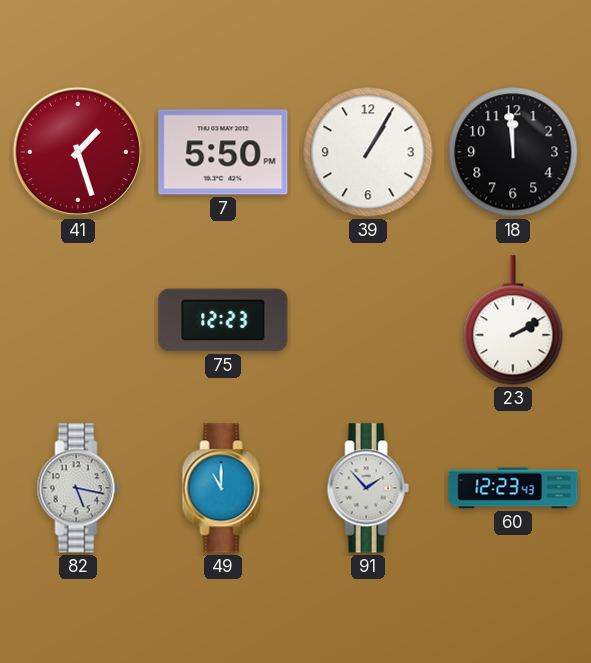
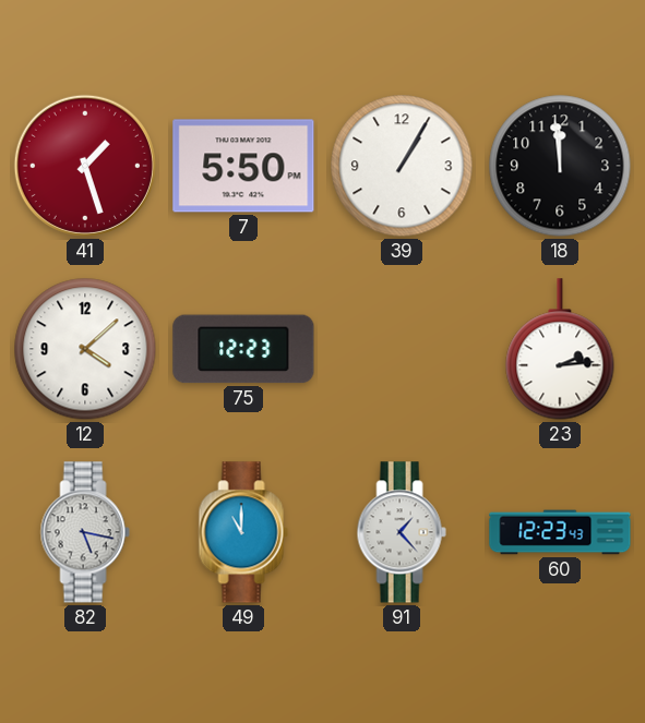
12: none -> 4:08
23: 2:10 -> 2:14
91: 1:53 -> 1:23
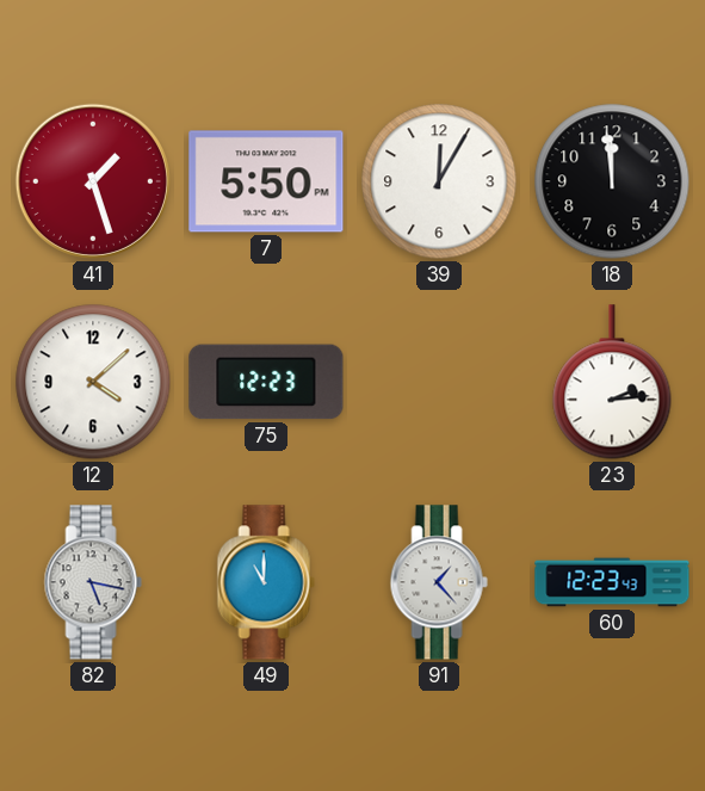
39: 1:05 -> 12:05
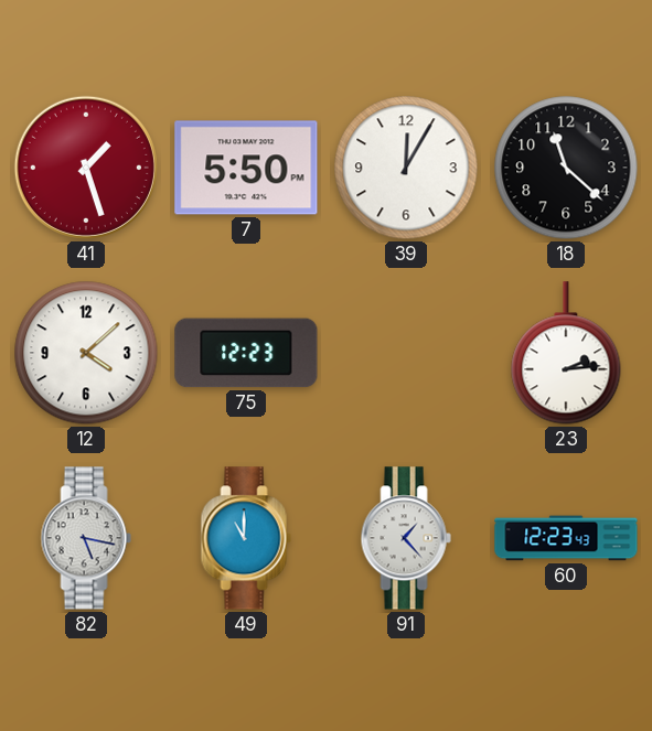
18: 11:59 -> 11:22
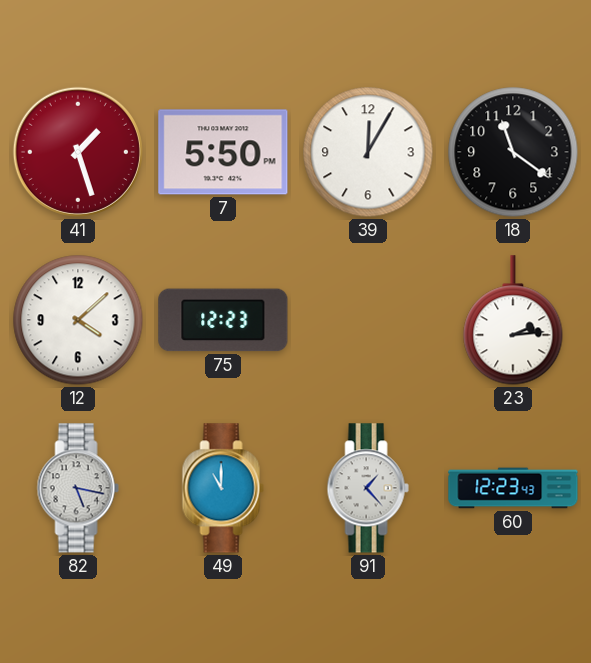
18: 11:22 -> 11:21
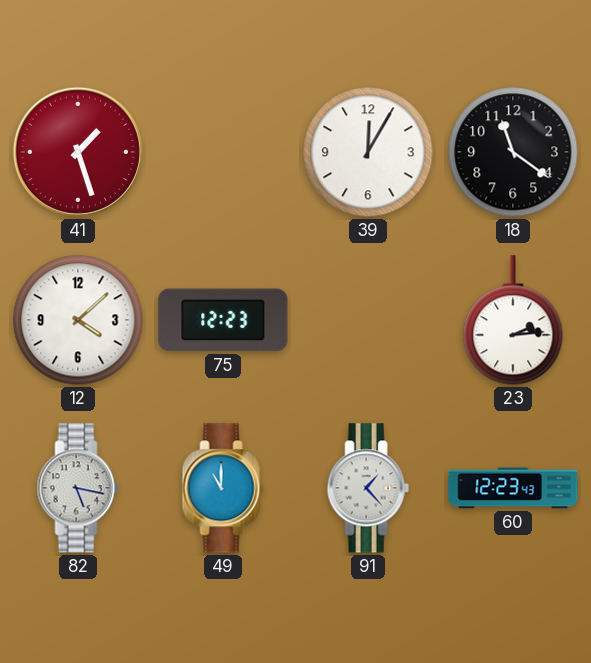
7: 5:50 -> none
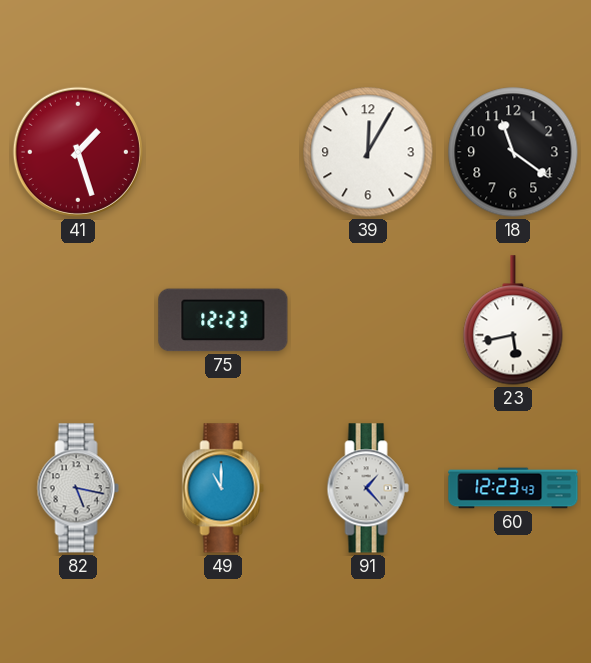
12: 4:08 -> none
23: 2:14 -> 5:43
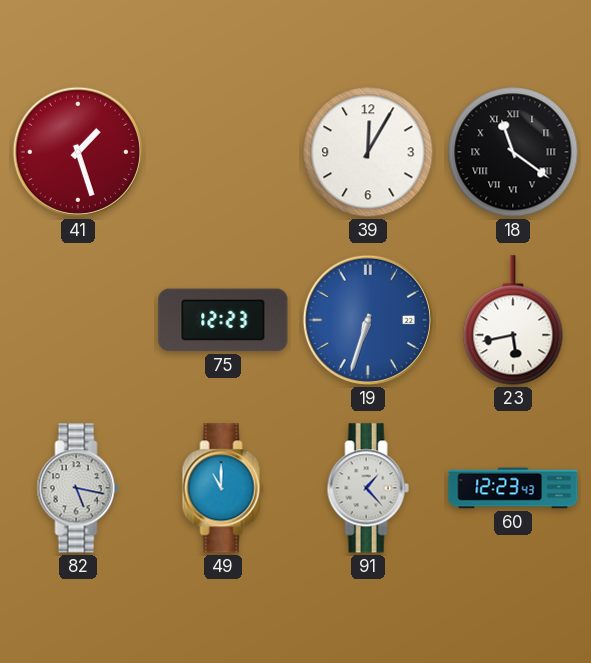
18 numerals: Arabic -> Roman
19: none -> 6:33
